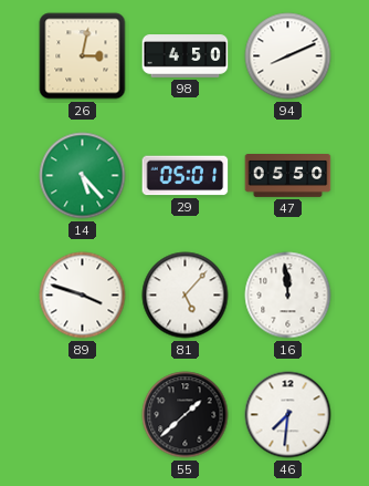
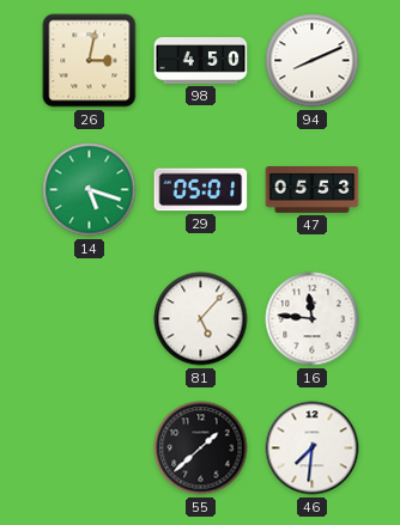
14: 5:23 -> 5:18
47: 05:50 -> 05:53
89: 3:48 -> none
16: 11:59 -> 11:46
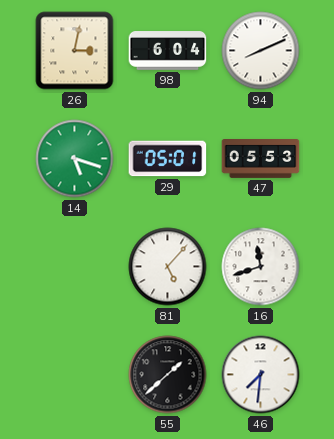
98: 4:50 -> 6:04
16: 11:46 -> 11:42
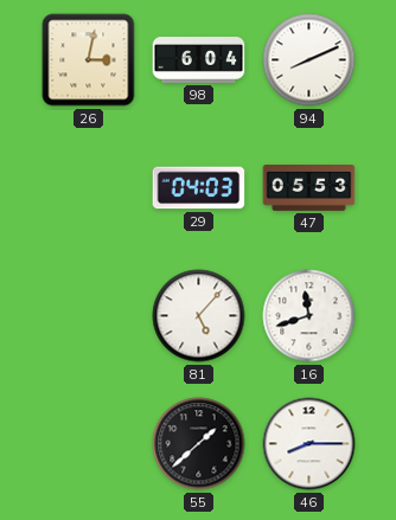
14: 5:18 -> none
29: 05:01 -> 04:03
46: 7:31 -> 8:15
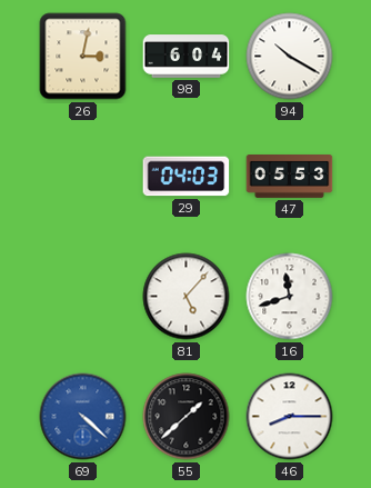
94: 8:11 -> 10:20
69: none -> 4:22
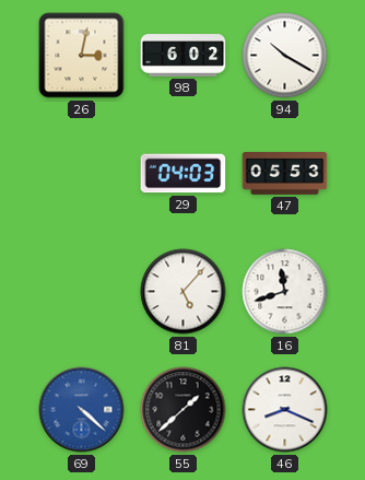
98: 6:04 -> 6:02
46: 8:15 -> 8:19
